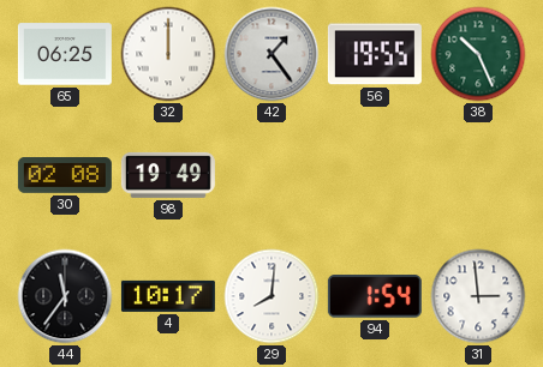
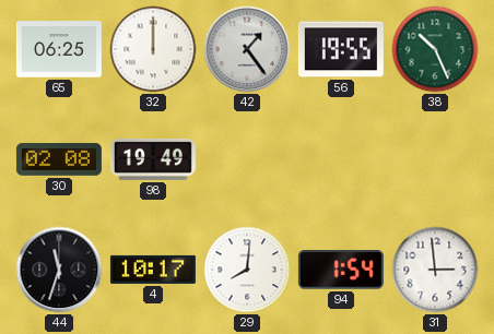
44: 11:36 -> 11:33
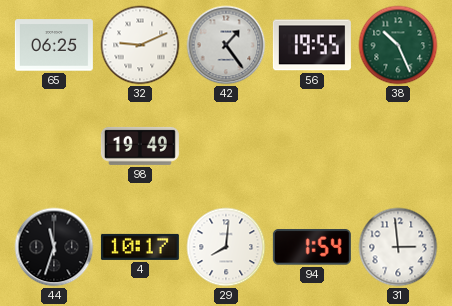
32: 12:00 -> 9:11
30: 02:08 -> none
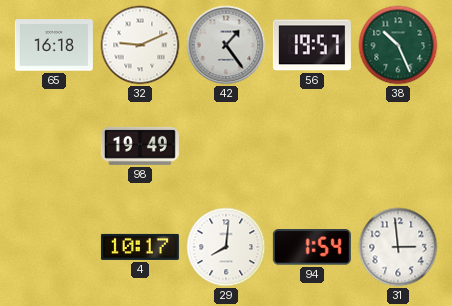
65: 06:25 -> 16:18
56: 19:55 -> 19:57
44: 11:33 -> none
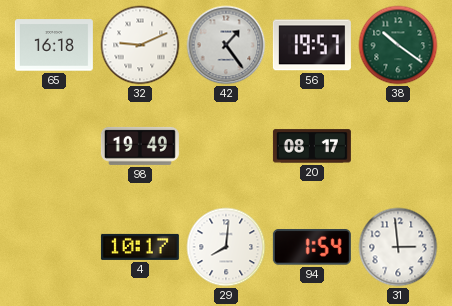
38: 10:26 -> 10:21
20: none -> 08:17
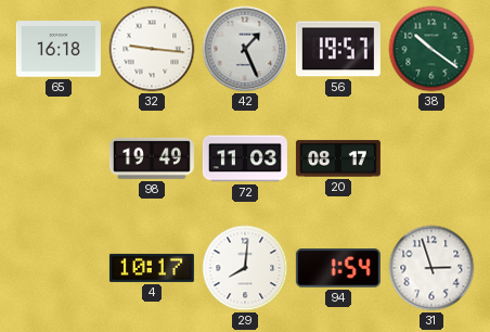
32: 9:11 -> 9:16
42: 1:24 -> 1:26
72: none -> 11:03
31: 2:59 -> 2:57
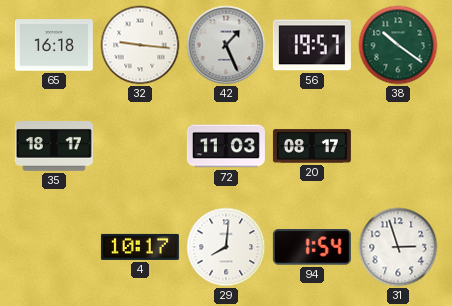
35: none -> 18:17
98: 19:49 -> none
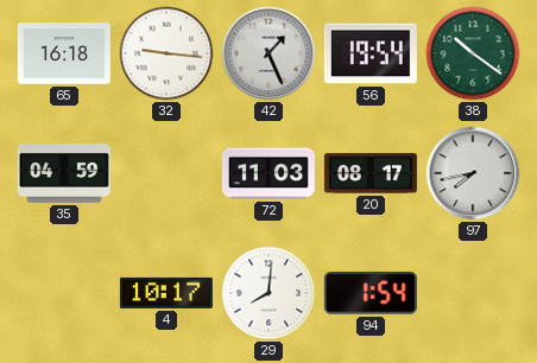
56: 19:57 -> 19:54
35: 18:17 -> 04:59
97: none -> 7:43
31: 2:57 -> none
